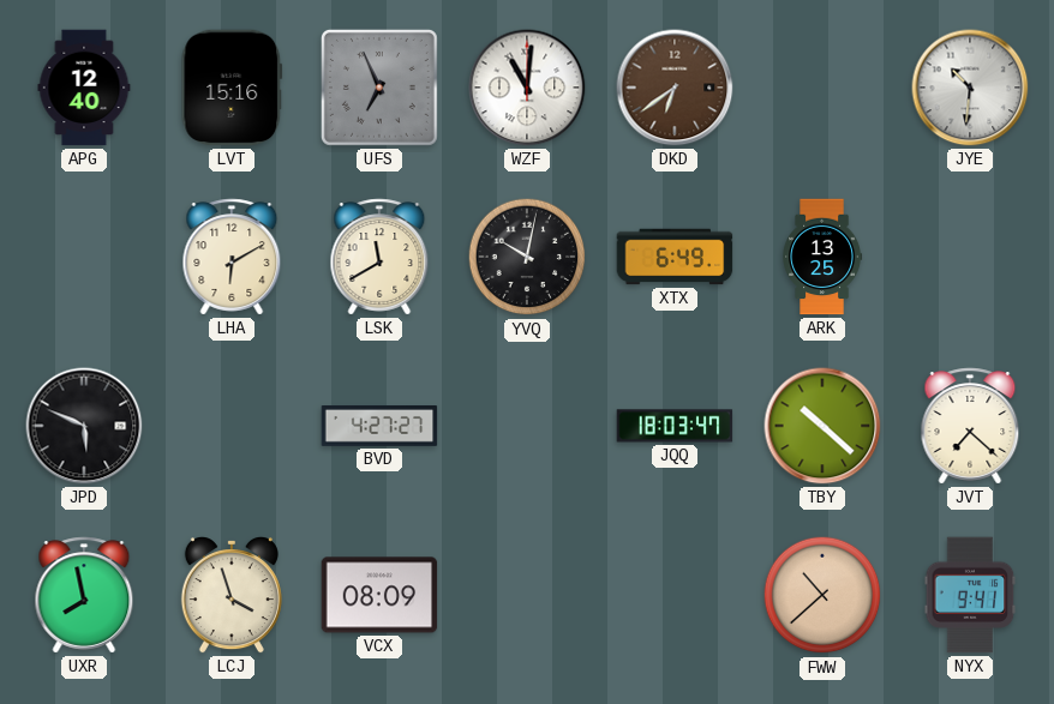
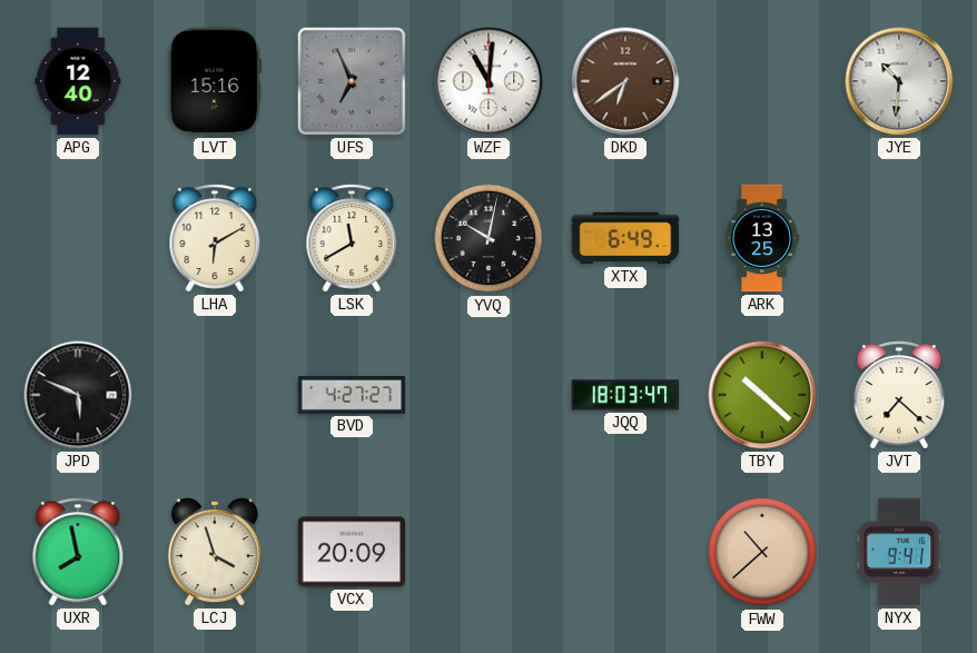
VCX: 08:09 -> 20:09
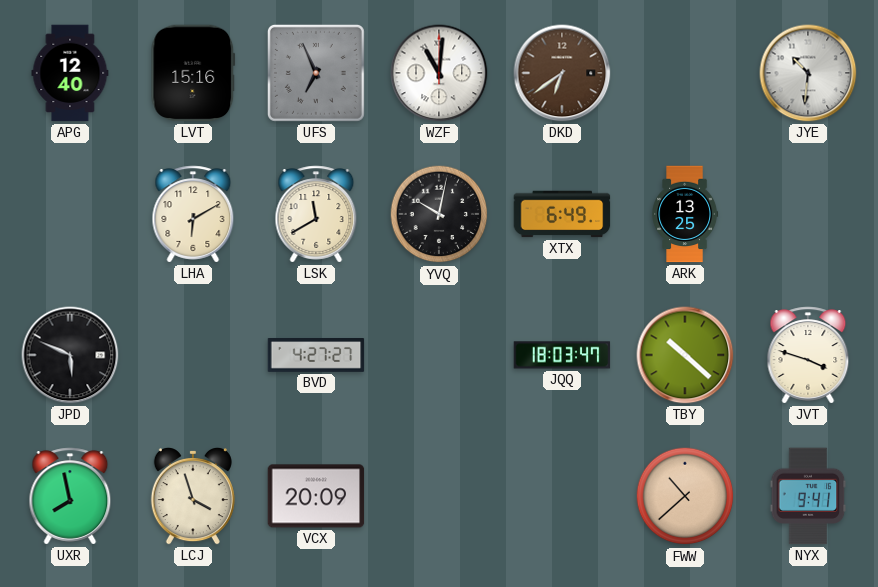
JVT: 7:22 -> 3:48
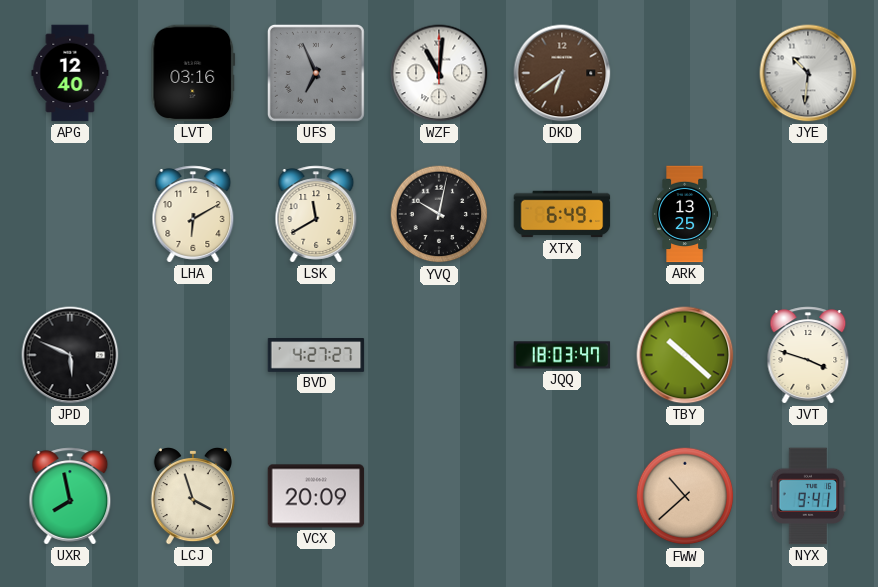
LVT: 15:16 -> 03:16
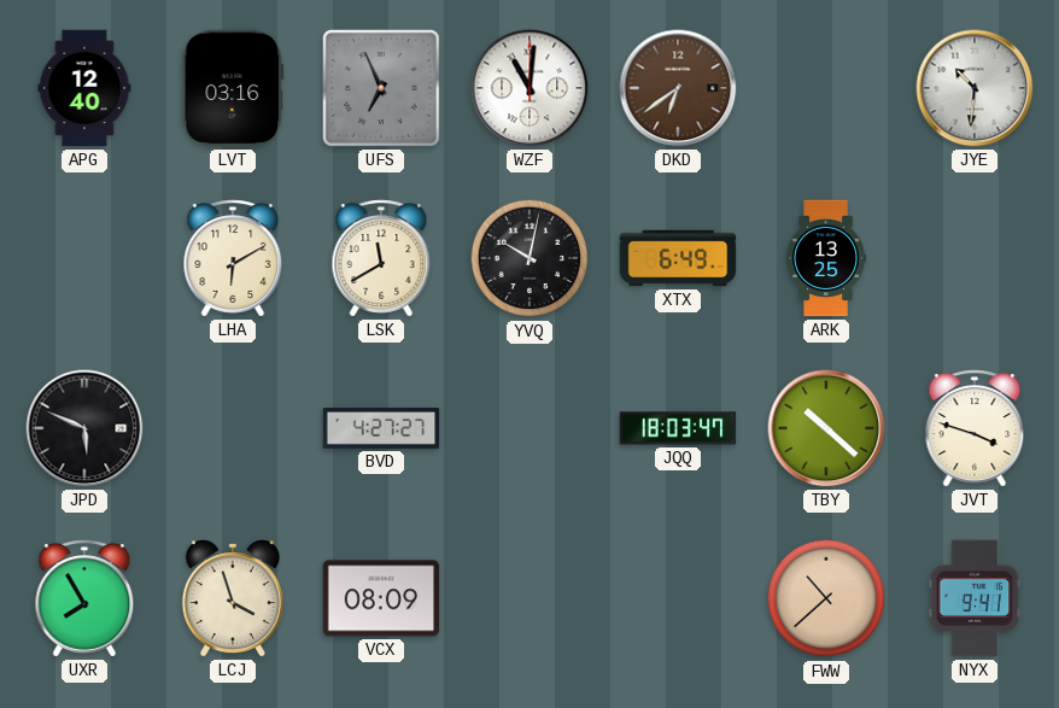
UXR: 7:58 -> 7:55
VCX: 20:09 -> 08:09
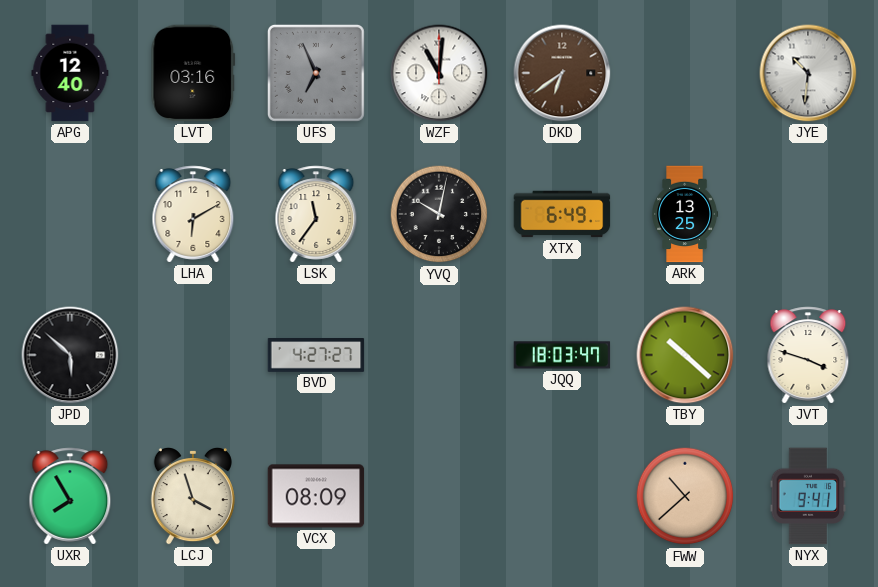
LSK: 11:40 -> 11:36
JPD: 5:49 -> 5:52
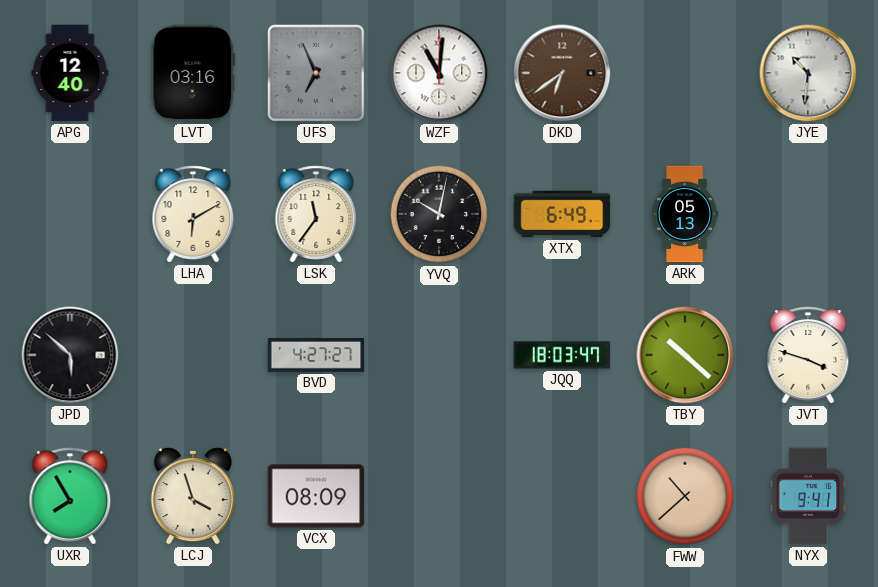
ARK: 13:25 -> 05:13
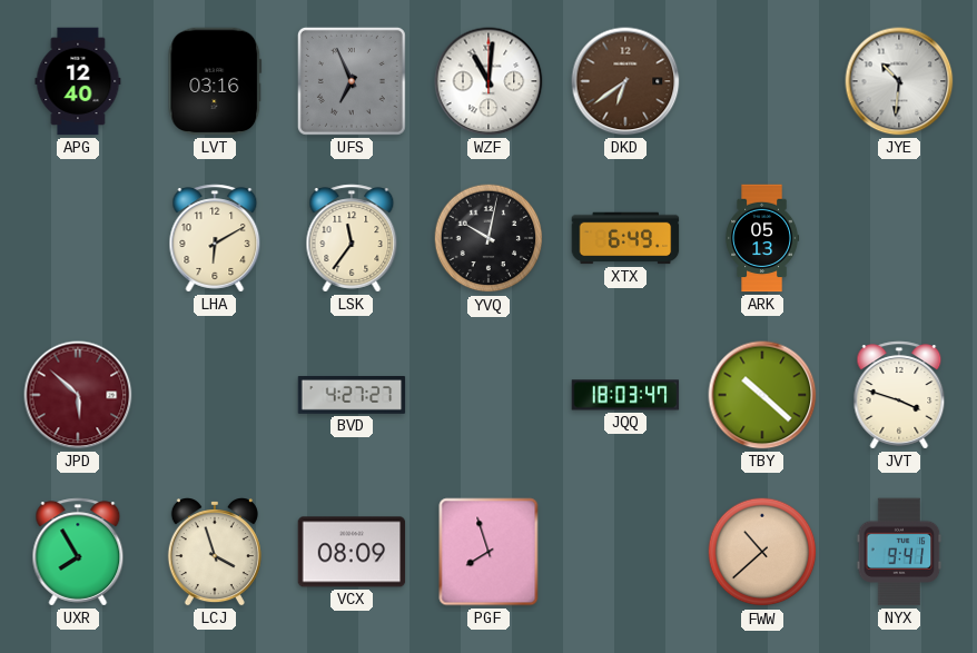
JPD dial: black -> burgundy
PGF: none -> 7:57
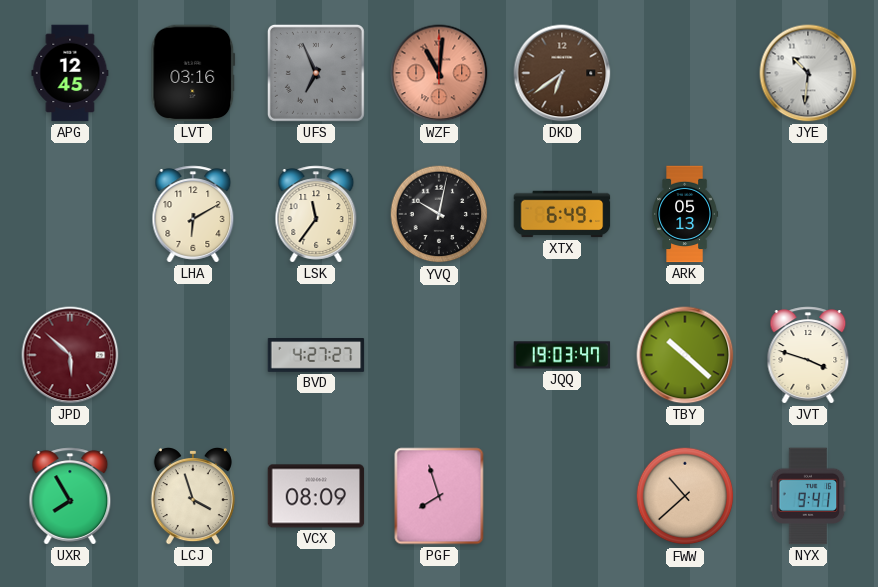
APG: 12:40 -> 12:45
WZF dial: white -> salmon
JQQ: 18:03 -> 19:03
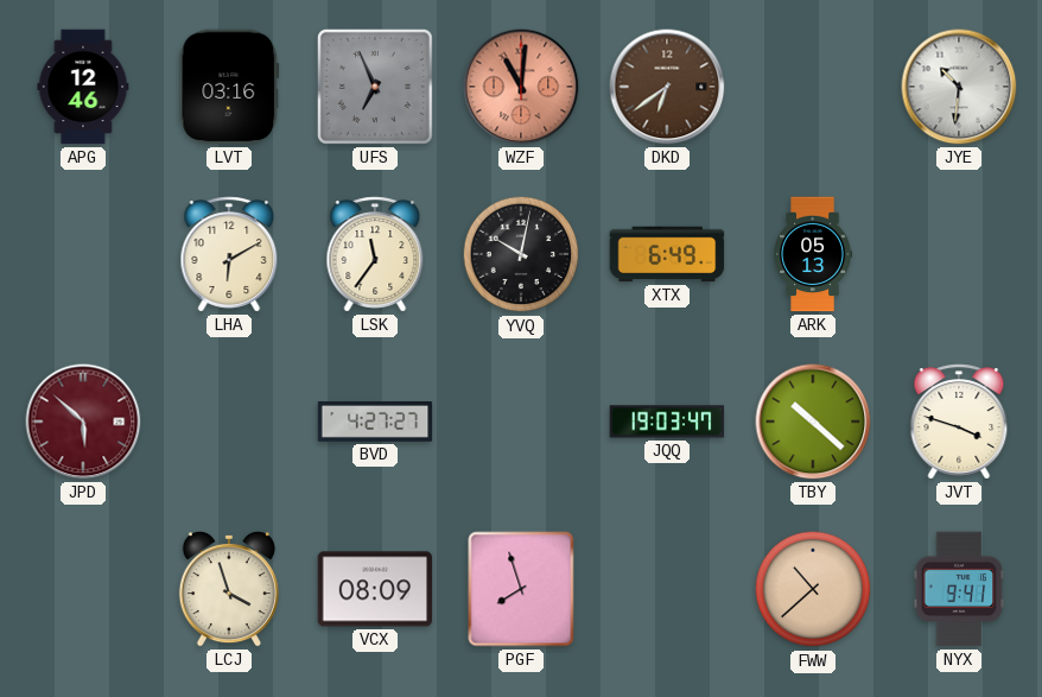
APG: 12:45 -> 12:46
UXR: 7:55 -> none
